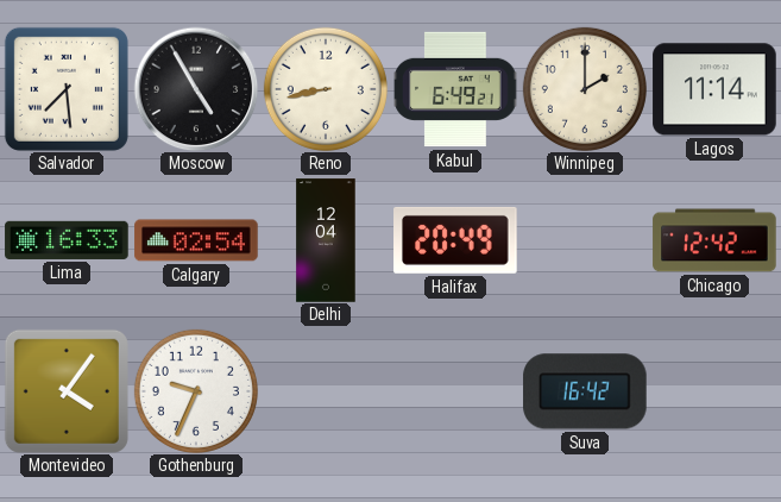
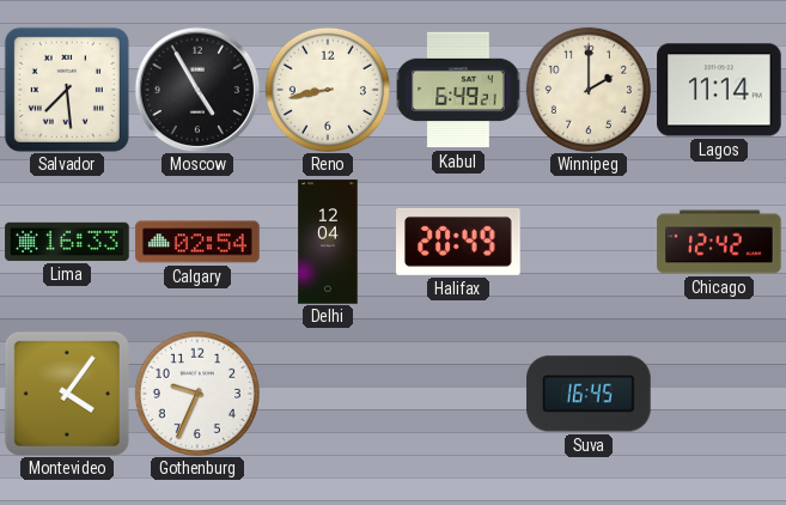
Suva: 16:42 -> 16:45
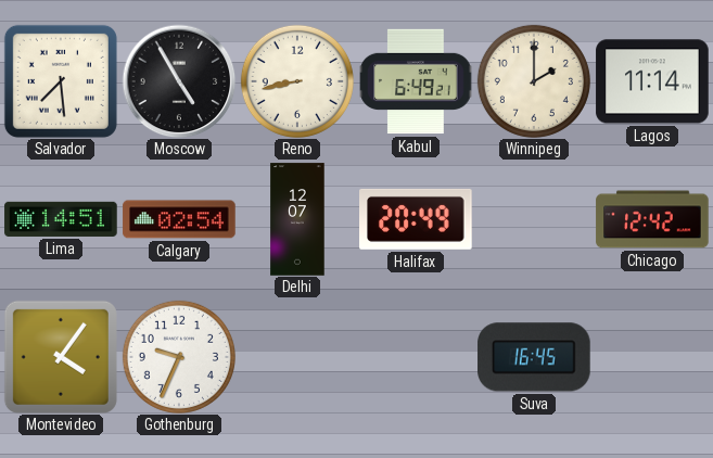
Lima: 16:33 -> 14:51
Delhi: 12:04 -> 12:07
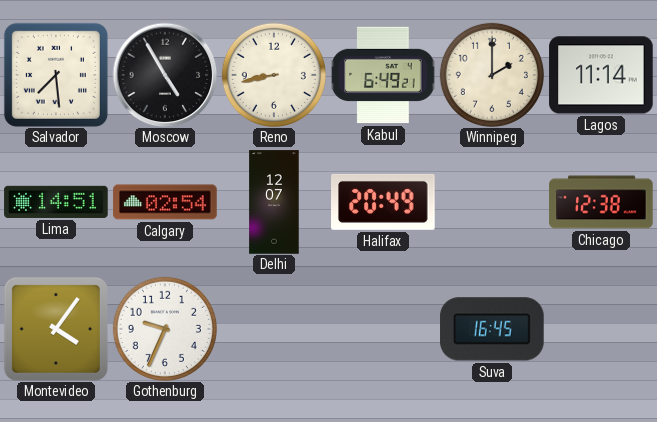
Chicago: 12:42 -> 12:38
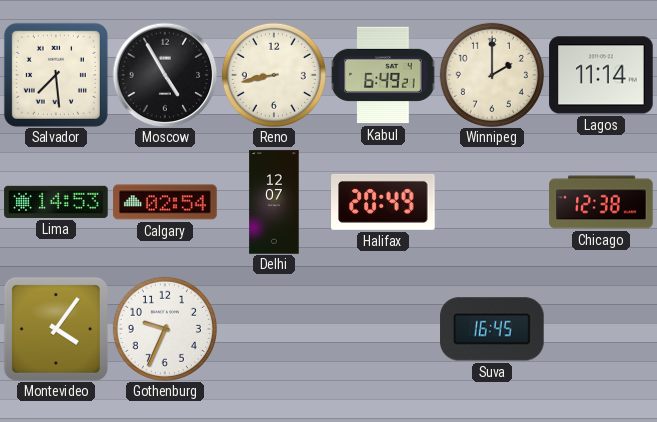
Lima: 14:51 -> 14:53
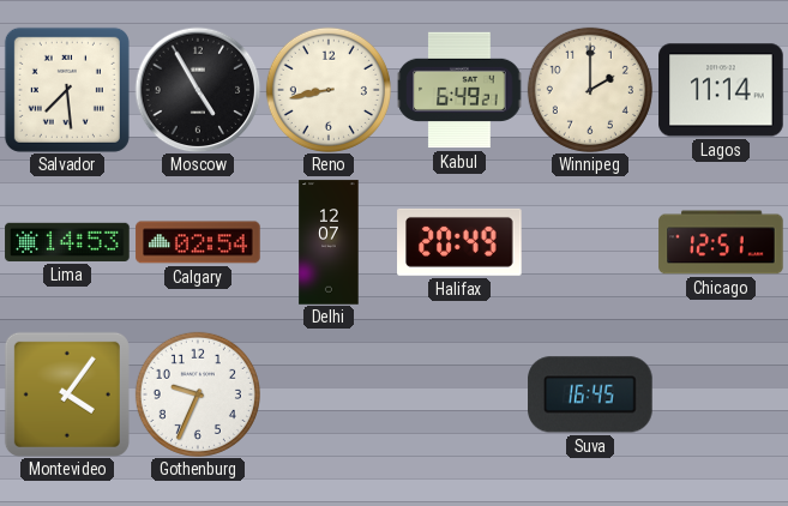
Chicago: 12:38 -> 12:51
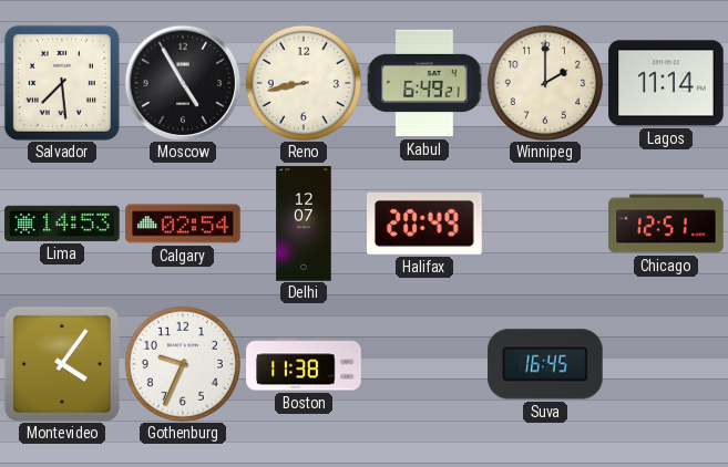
Boston: none -> 11:38
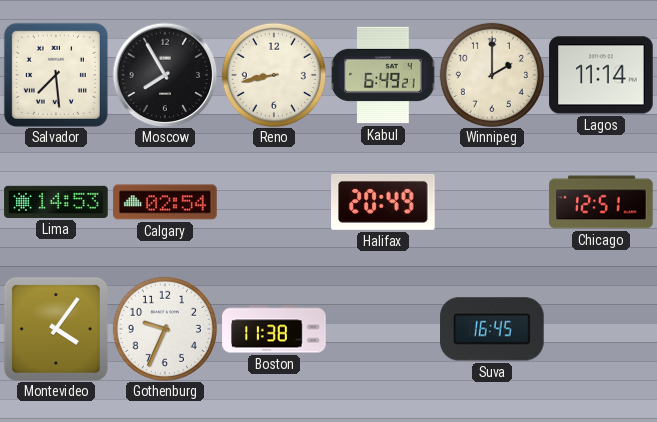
Moscow: 4:55 -> 7:55
Delhi: 12:07 -> none
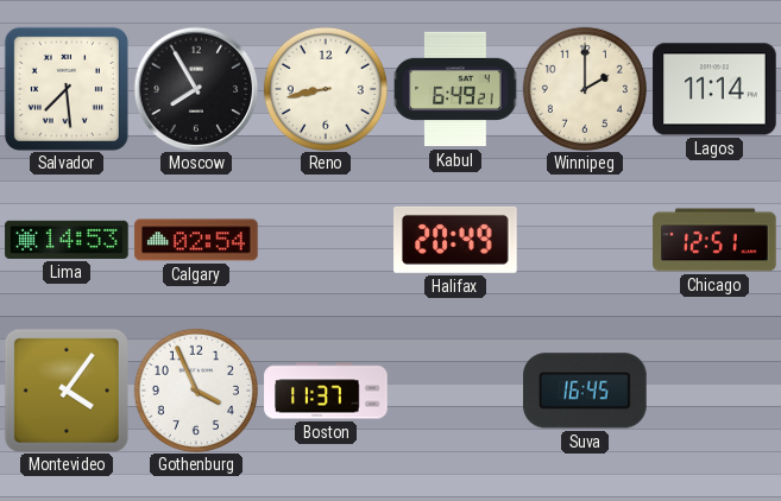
Gothenburg: 9:34 -> 3:56
Boston: 11:38 -> 11:37
